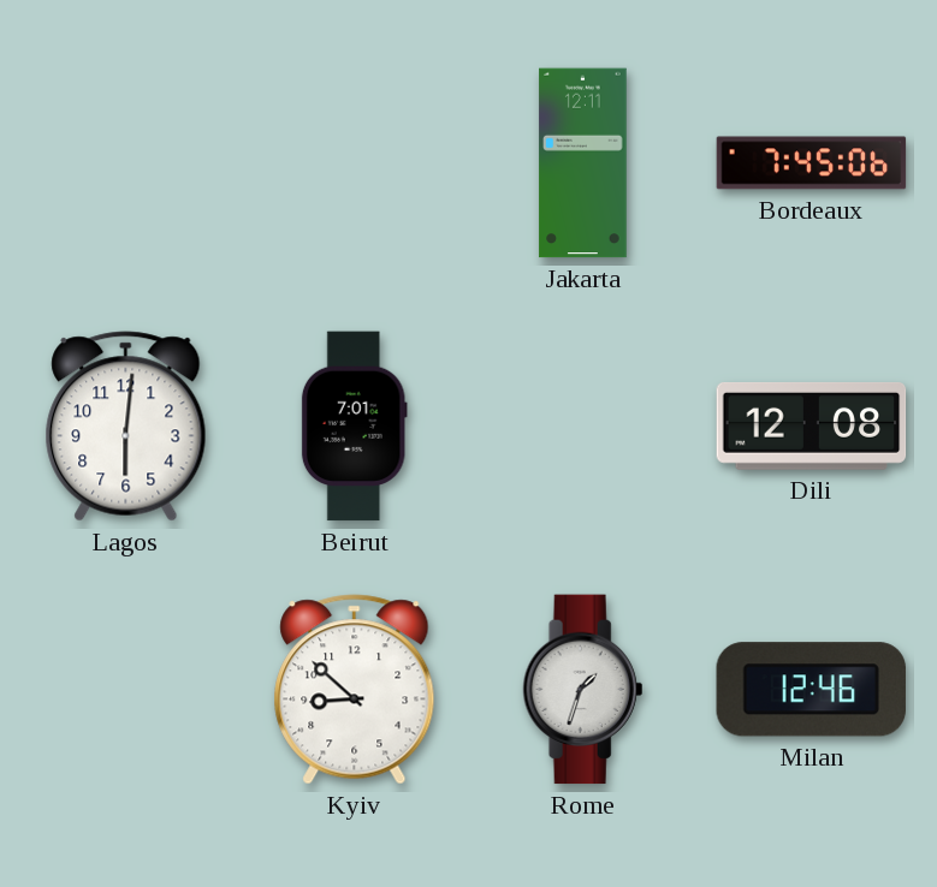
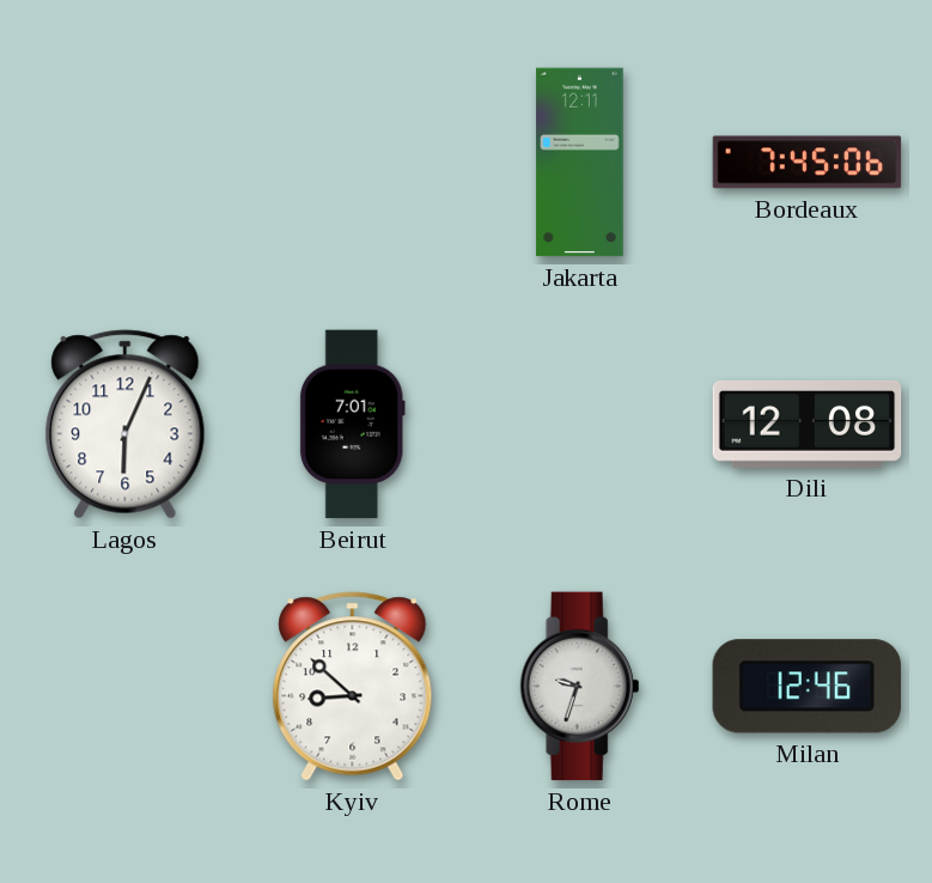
Lagos: 6:01 -> 6:04
Rome: 1:33 -> 9:33
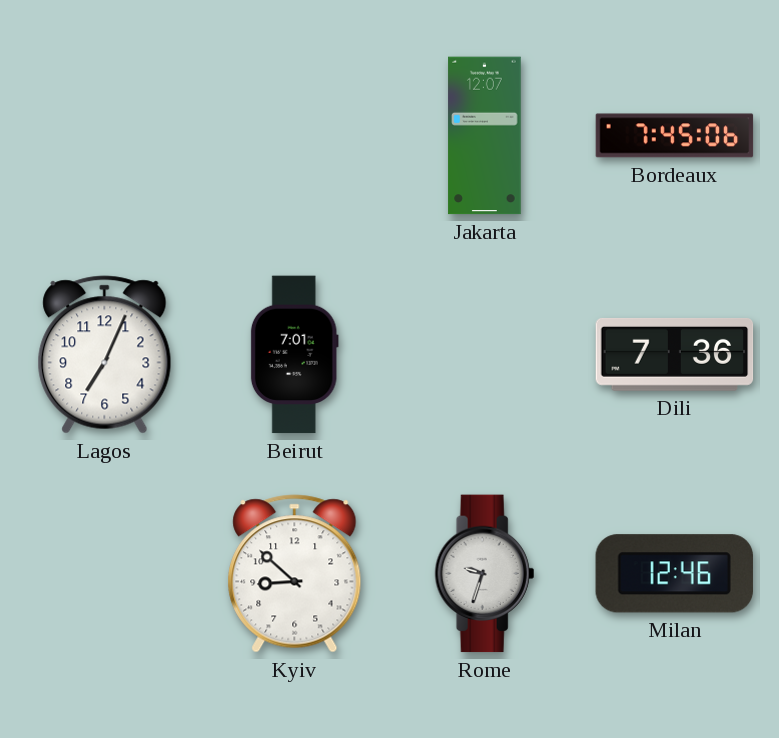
Jakarta: 12:11 -> 12:07
Lagos: 6:04 -> 7:04
Dili: 12:08 -> 7:36
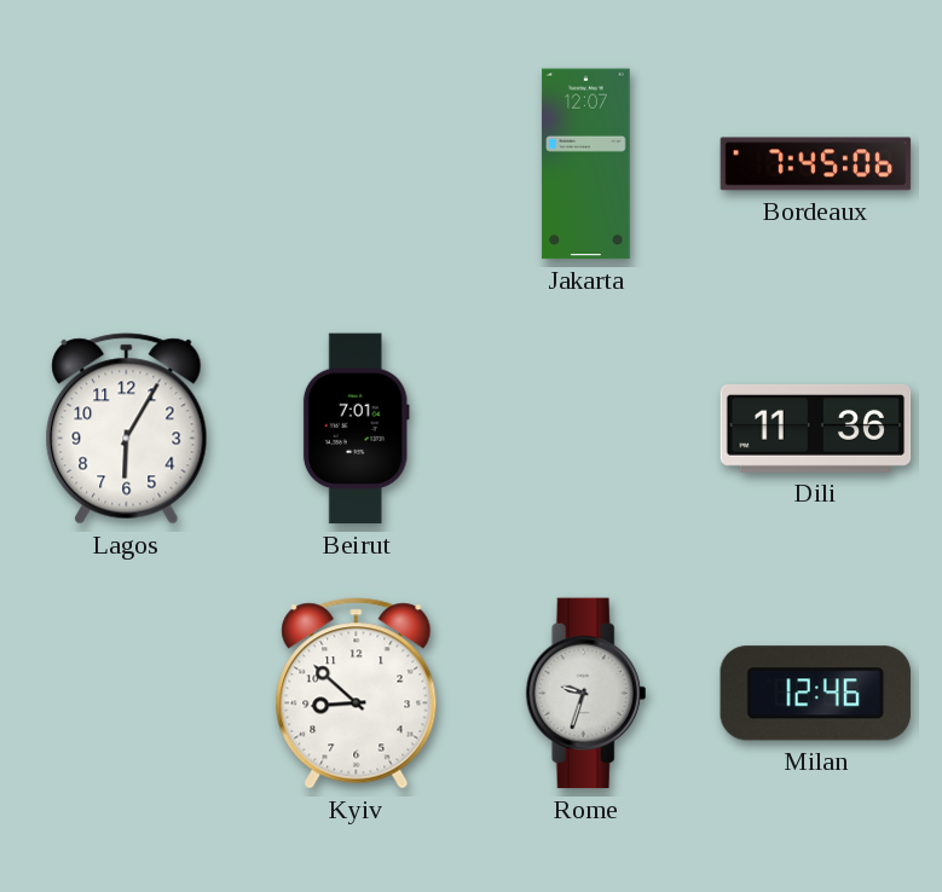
Lagos: 7:04 -> 6:05
Dili: 7:36 -> 11:36
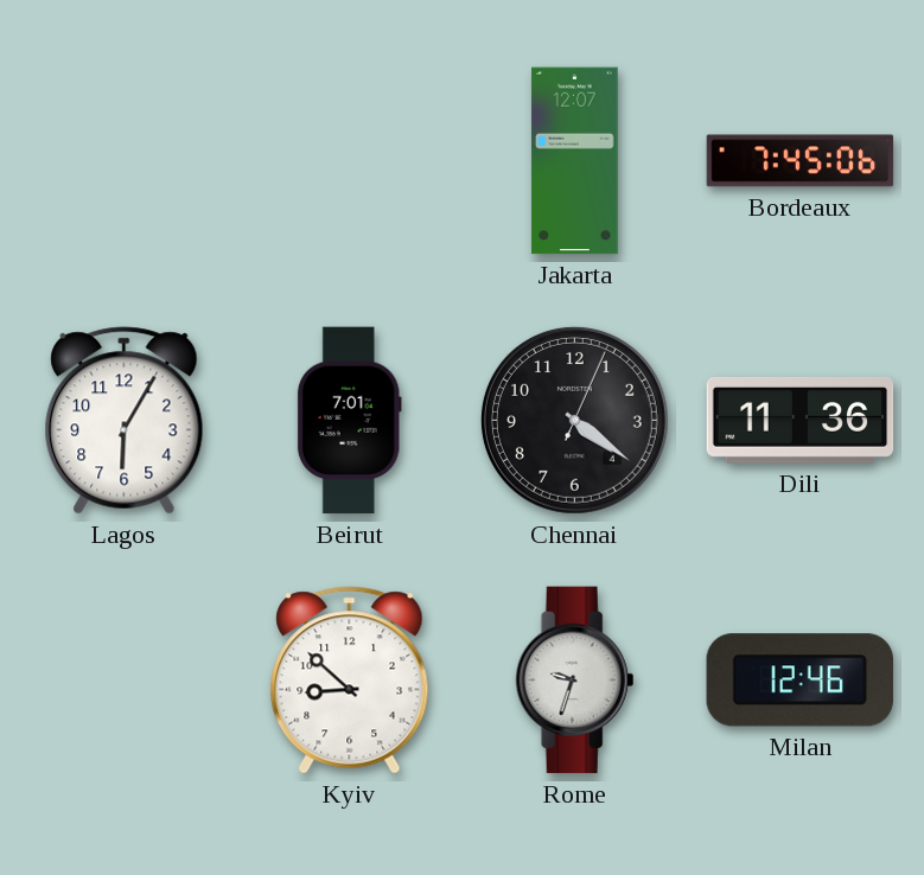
Chennai: none -> 4:21
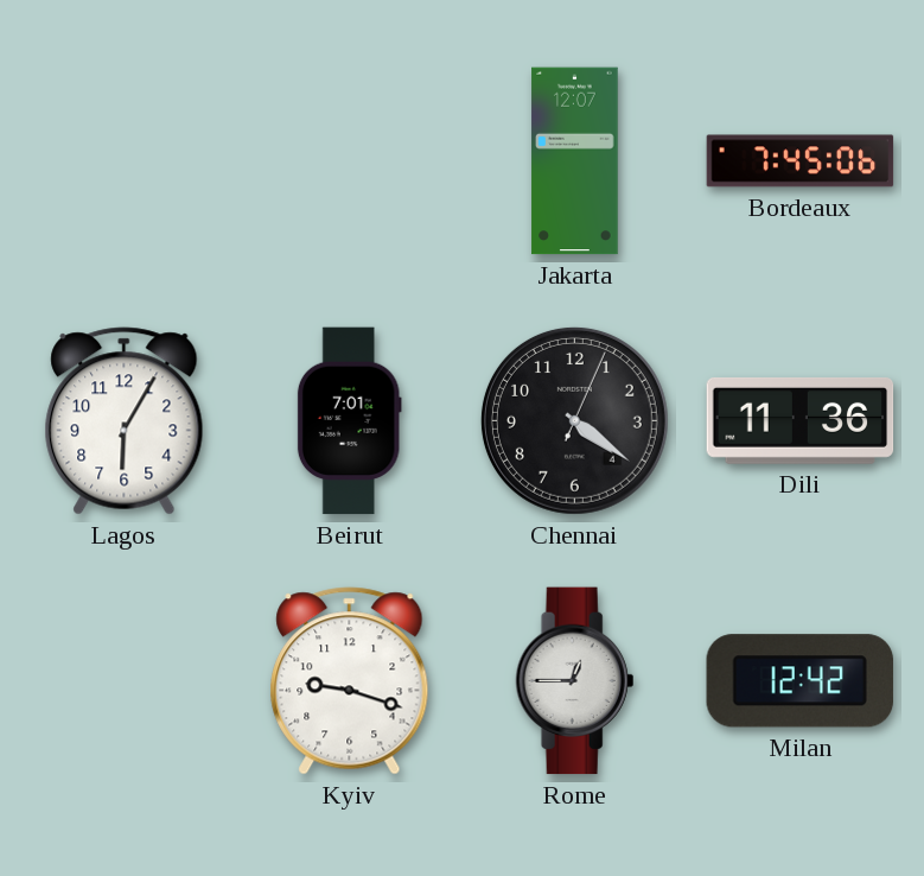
Kyiv: 8:52 -> 9:18
Rome: 9:33 -> 12:45
Milan: 12:46 -> 12:42
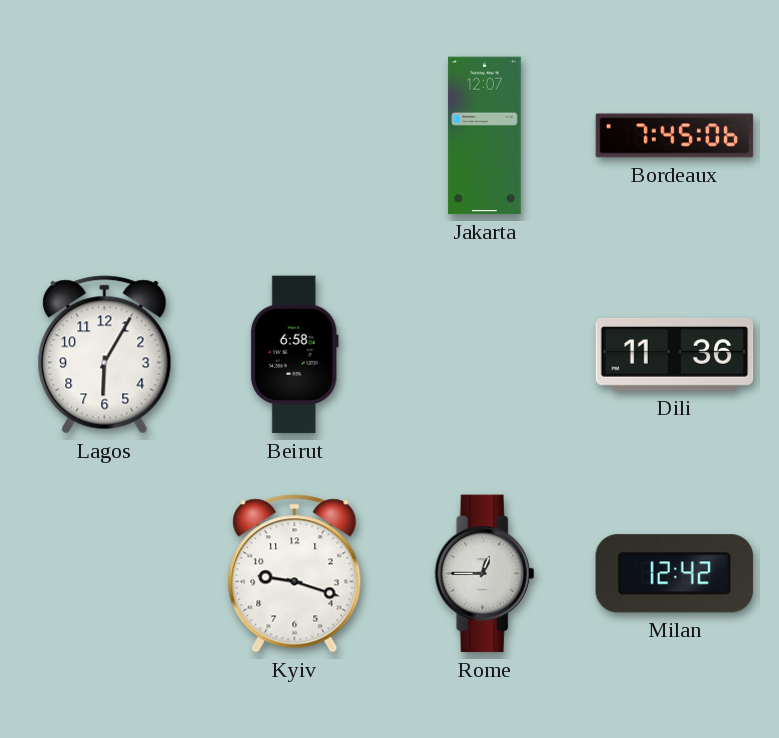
Beirut: 7:01 -> 6:58
Chennai: 4:21 -> none
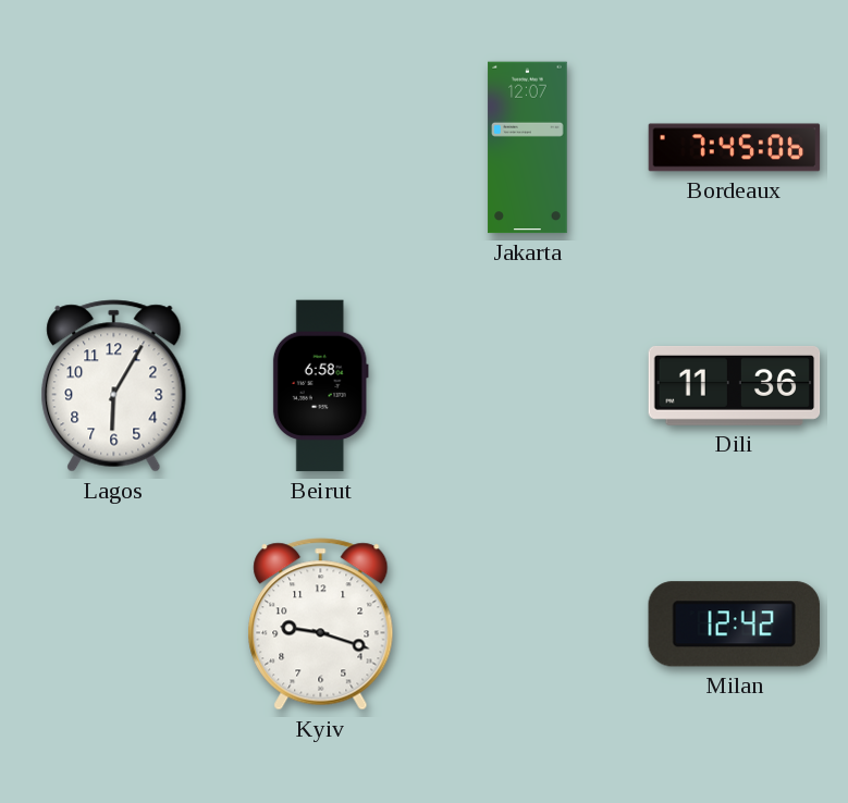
Rome: 12:45 -> none
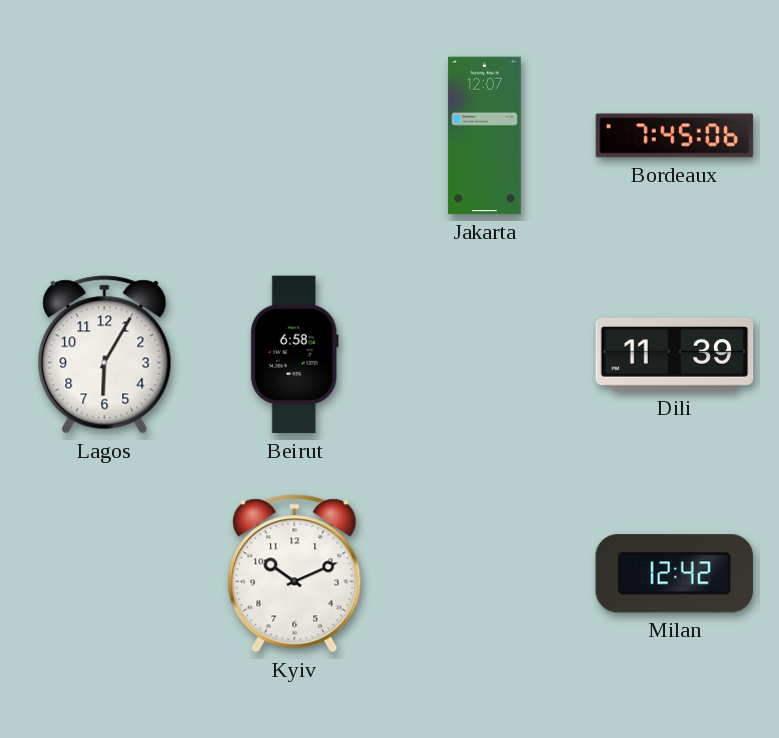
Dili: 11:36 -> 11:39
Kyiv: 9:18 -> 10:11
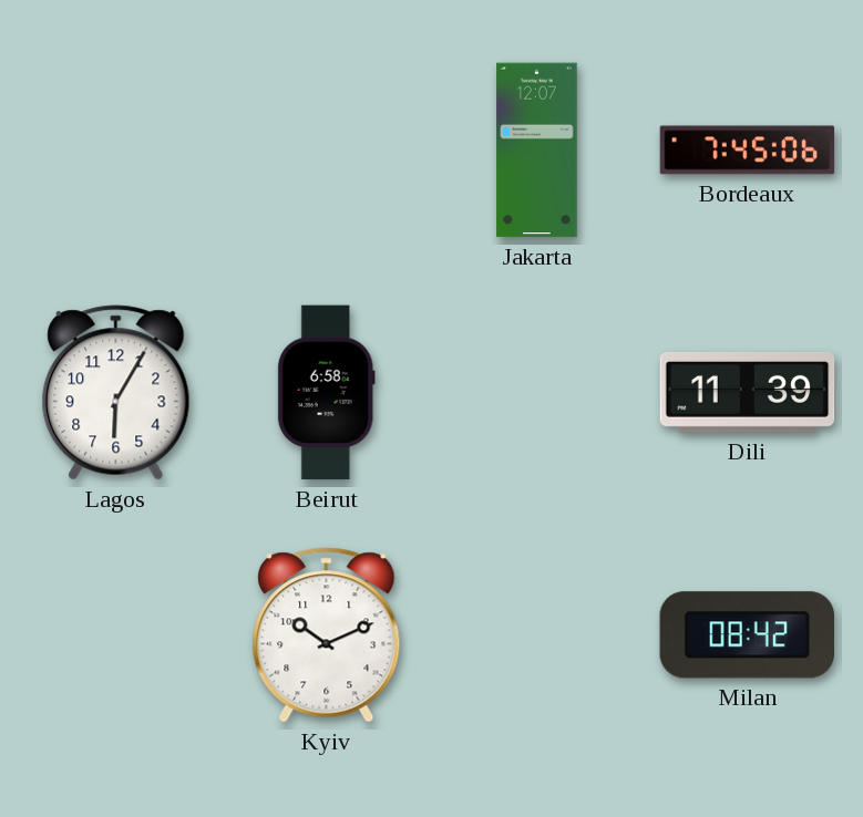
Milan: 12:42 -> 08:42
